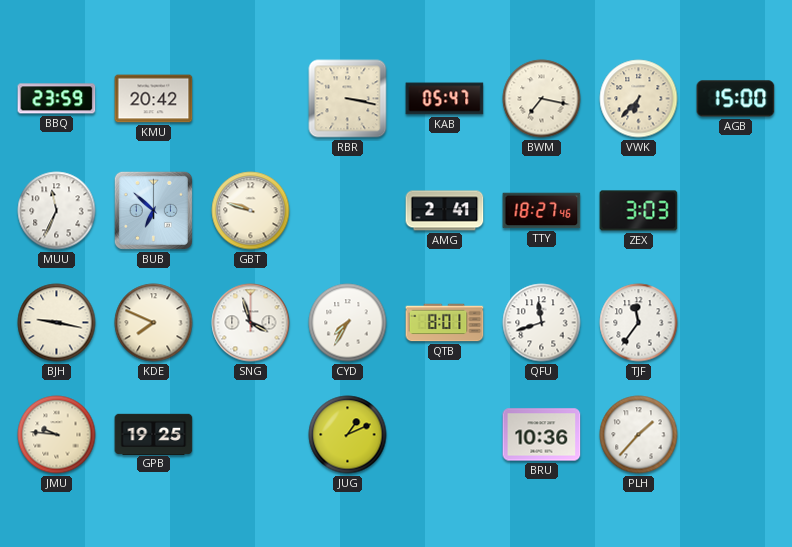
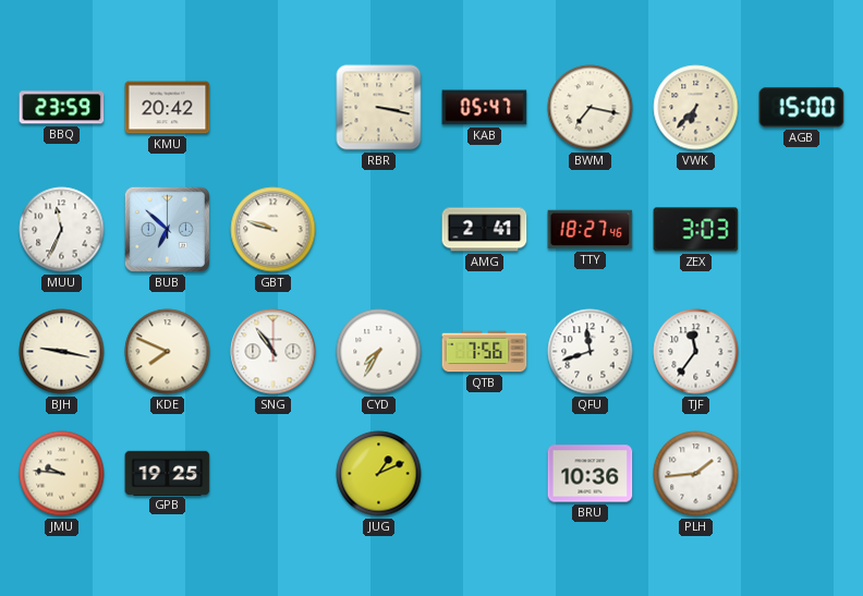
SNG: 3:57 -> 10:54
QTB: 8:01 -> 7:56
PLH: 1:37 -> 1:44
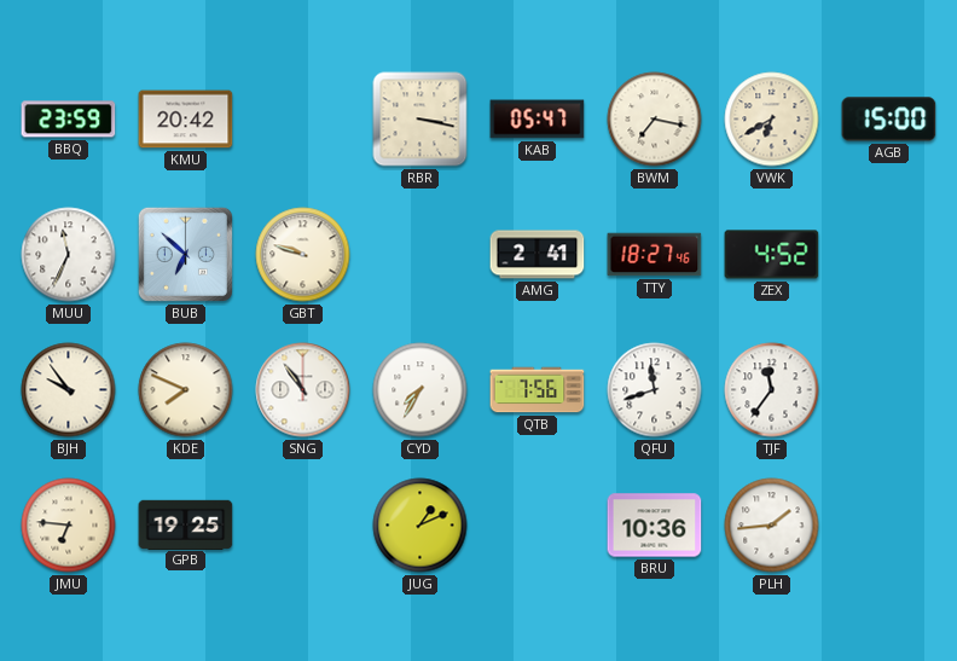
VWK: 6:37 -> 6:40
ZEX: 3:03 -> 4:52
BJH: 9:17 -> 9:54
JMU: 9:46 -> 6:46
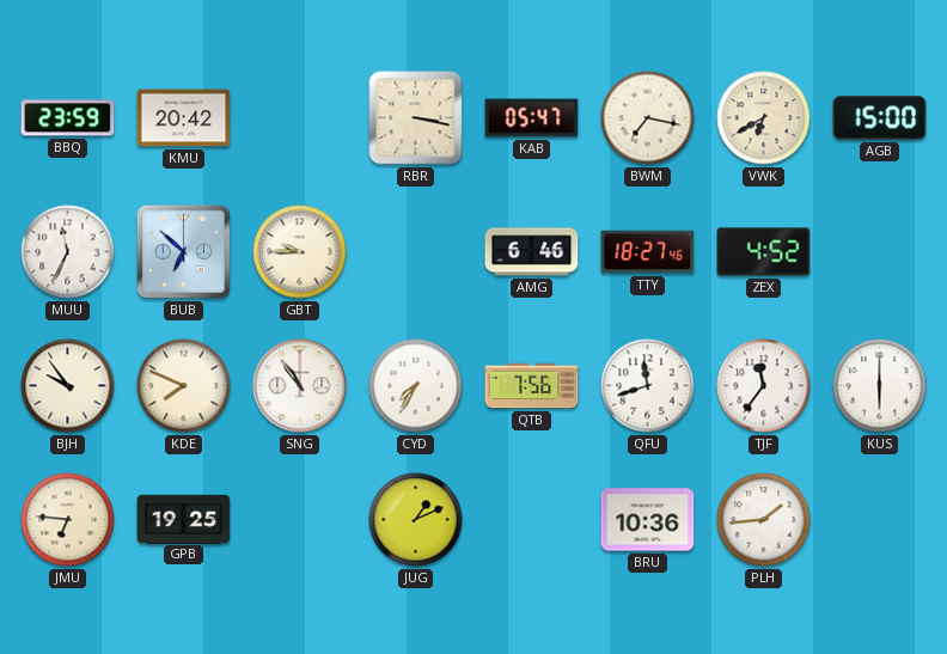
GBT: 9:48 -> 9:45
AMG: 2:41 -> 6:46
KUS: none -> 6:00
